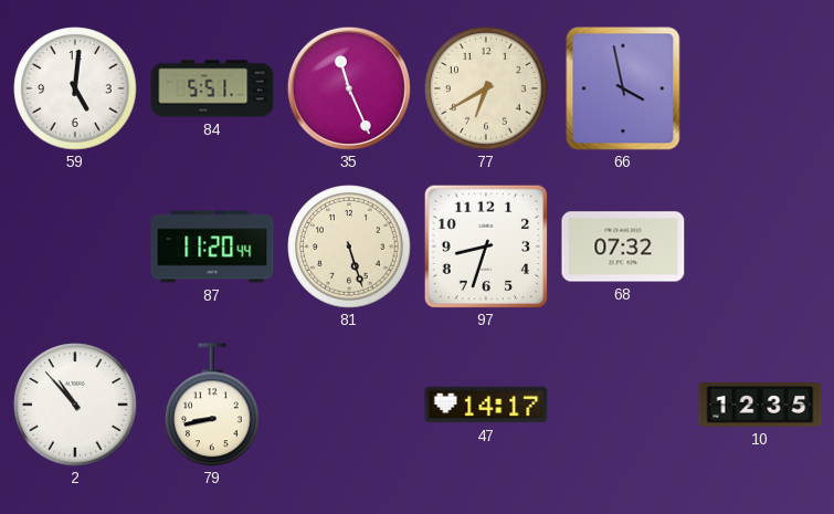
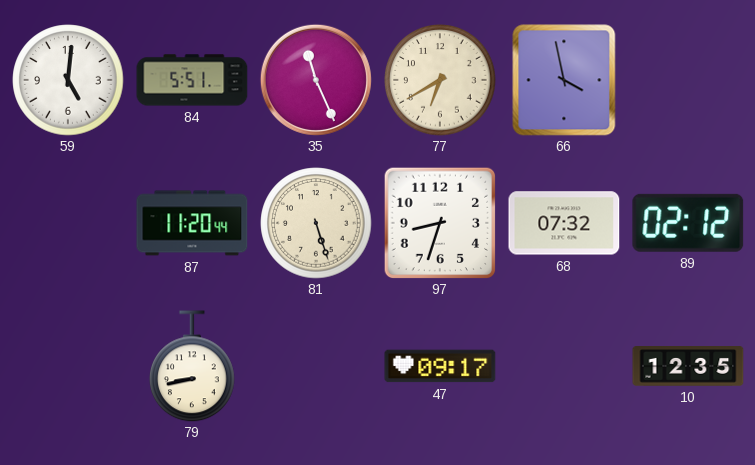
89: none -> 02:12
2: 10:53 -> none
47: 14:17 -> 09:17
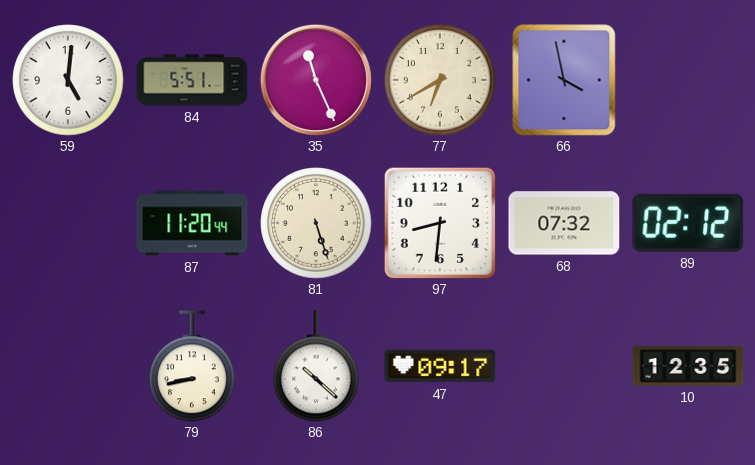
97: 8:33 -> 8:31
86: none -> 10:22
